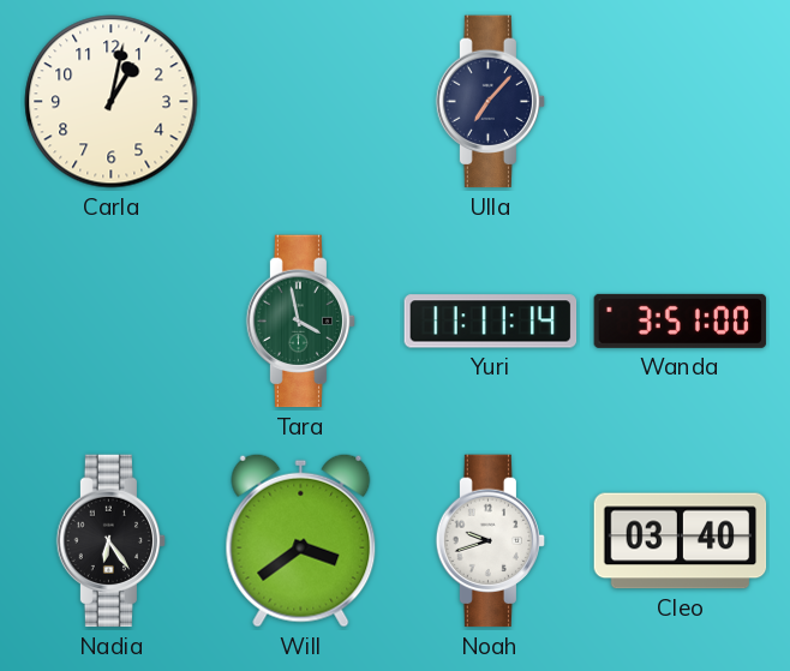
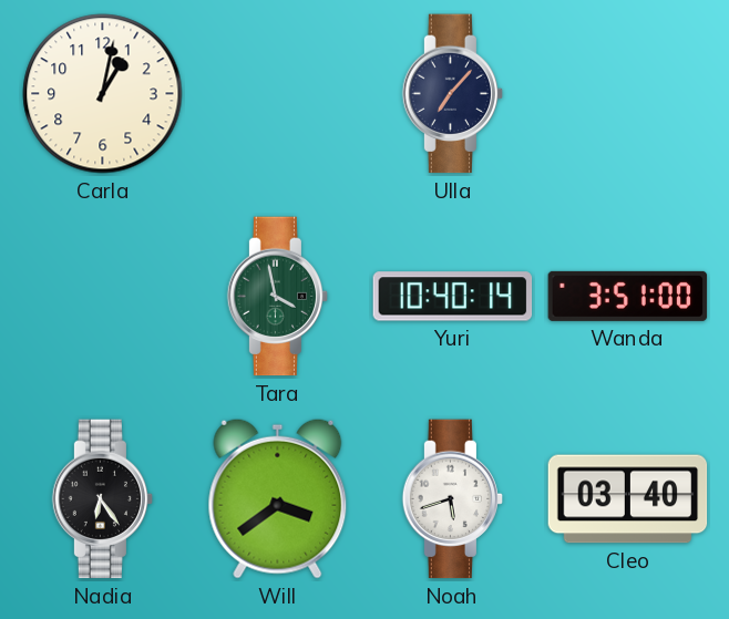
Yuri: 11:11 -> 10:40
Noah: 9:42 -> 5:42
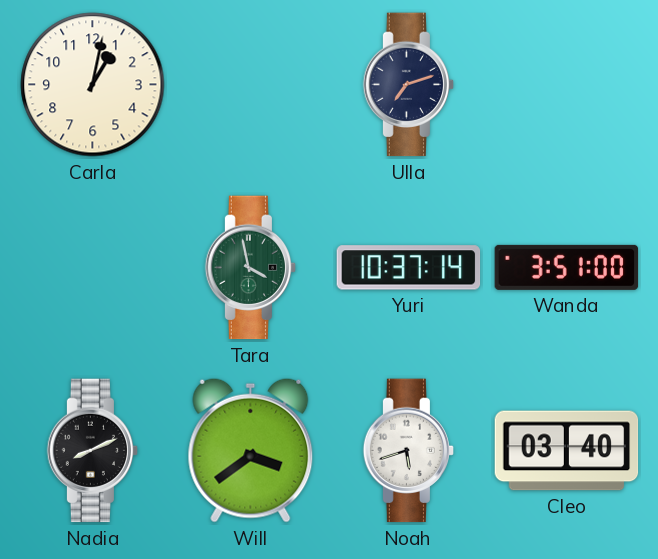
Ulla: 7:07 -> 7:12
Yuri: 10:40 -> 10:37
Nadia: 6:24 -> 8:11
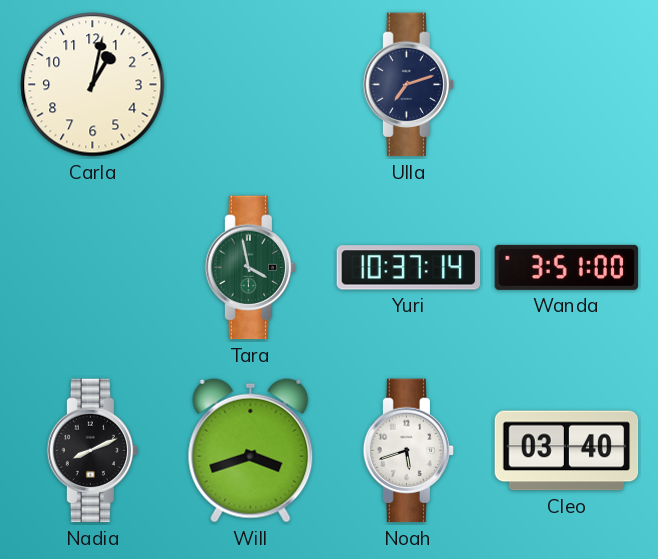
Will: 3:39 -> 3:42
